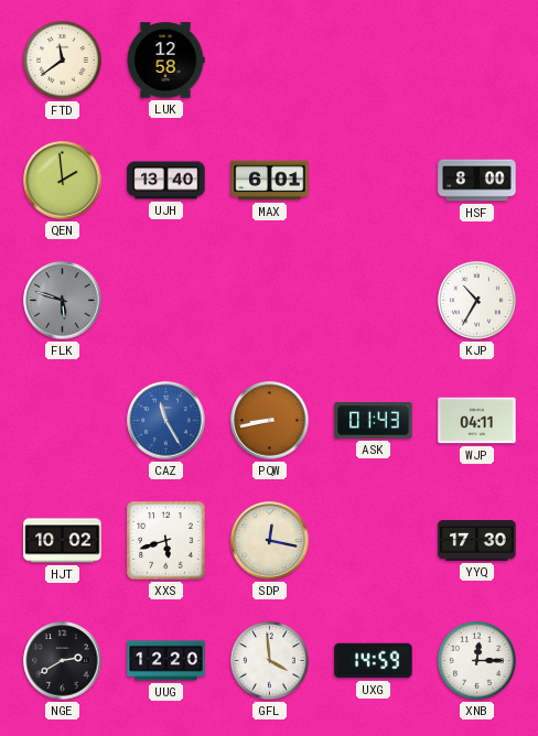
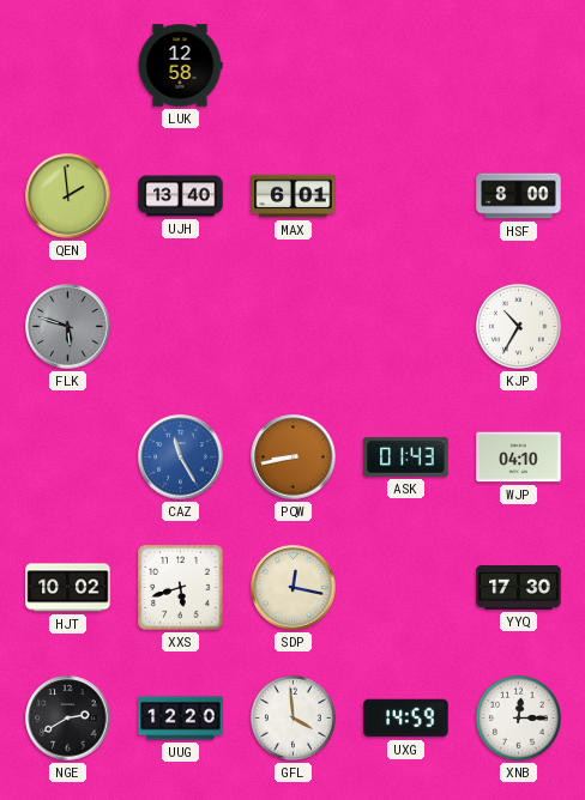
FTD: 11:39 -> none
WJP: 04:11 -> 04:10
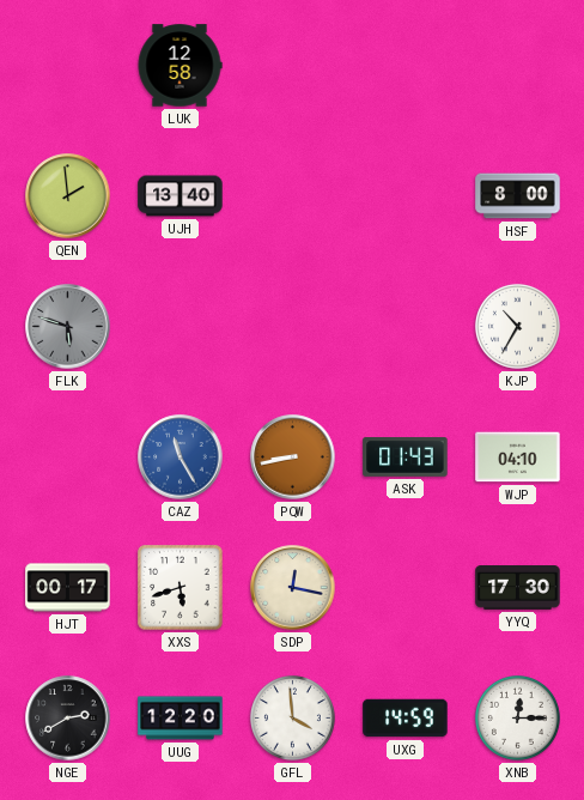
MAX: 6:01 -> none
HJT: 10:02 -> 00:17
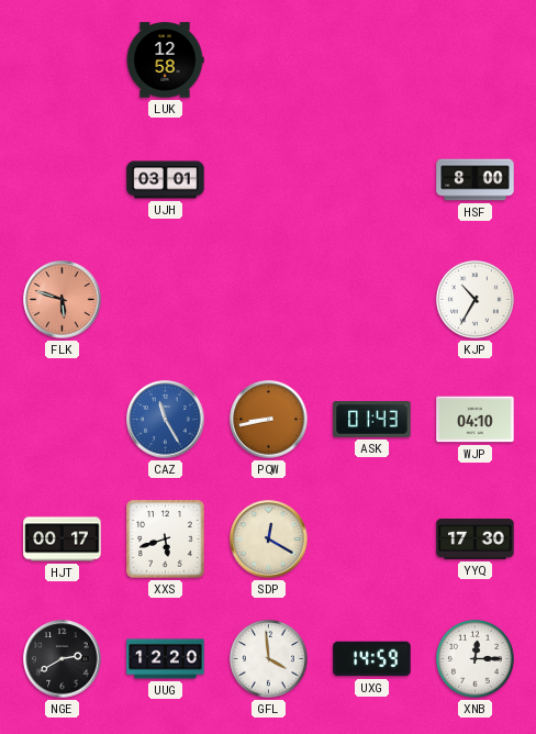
QEN: 1:59 -> none
UJH: 13:40 -> 03:01
FLK dial: grey -> salmon
SDP: 12:17 -> 12:20
